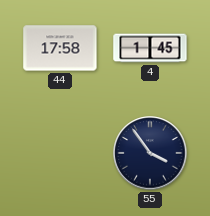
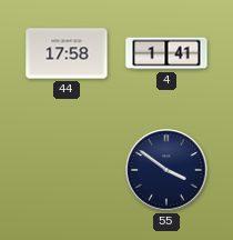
4: 1:45 -> 1:41
55: 3:54 -> 3:51
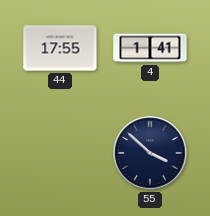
44: 17:58 -> 17:55
55: 3:51 -> 3:52
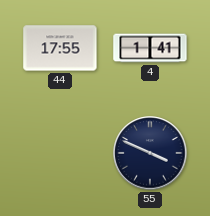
55: 3:52 -> 3:49
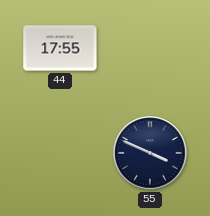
4: 1:41 -> none
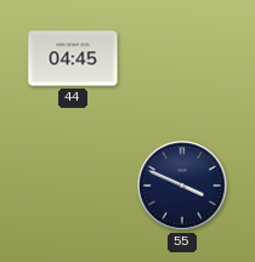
44: 17:55 -> 04:45
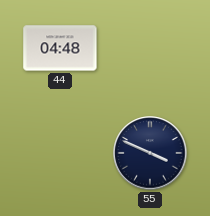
44: 04:45 -> 04:48
